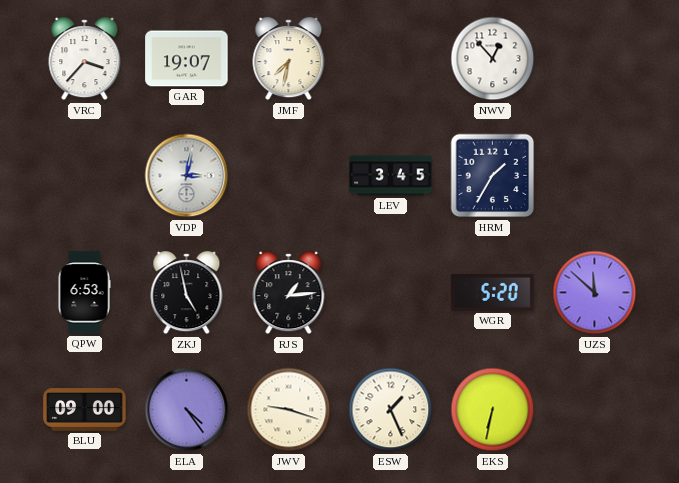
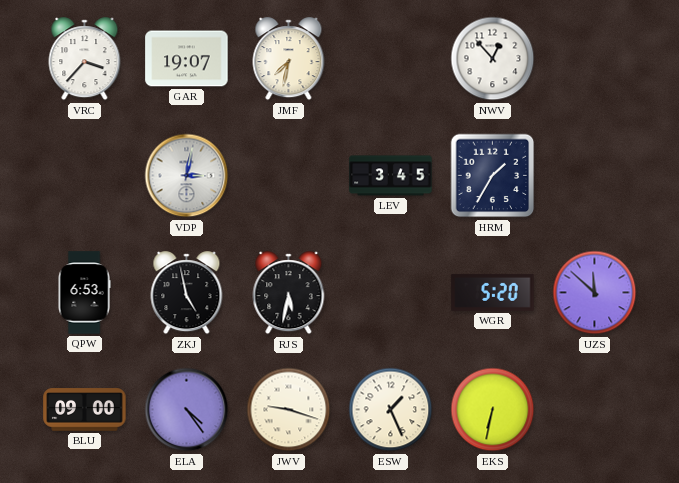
RJS: 1:14 -> 5:32
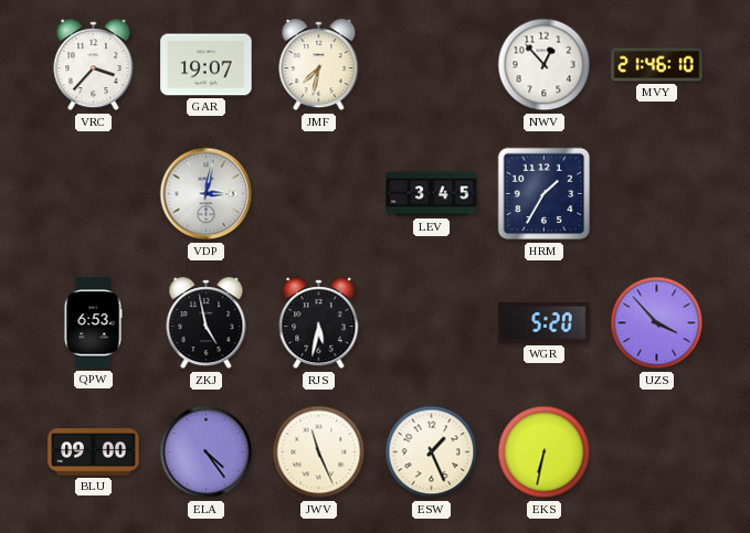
MVY: none -> 21:46
UZS: 11:52 -> 3:53
JWV: 9:18 -> 11:26
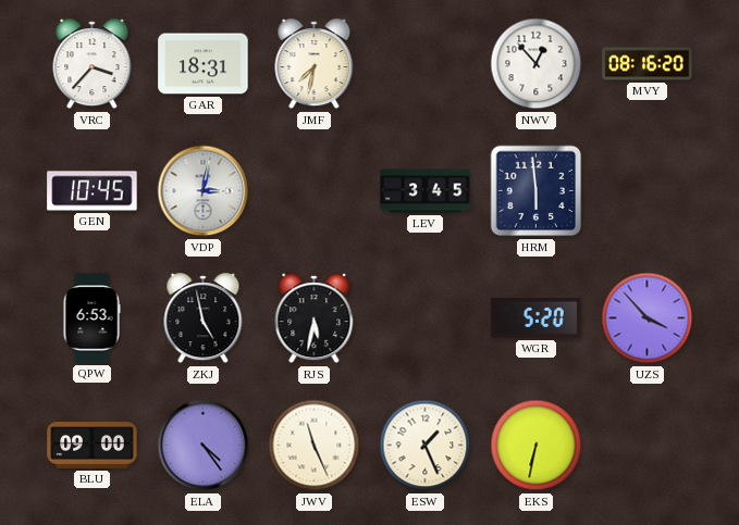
GAR: 19:07 -> 18:31
MVY: 21:46 -> 08:16
GEN: none -> 10:45
HRM: 1:35 -> 5:59
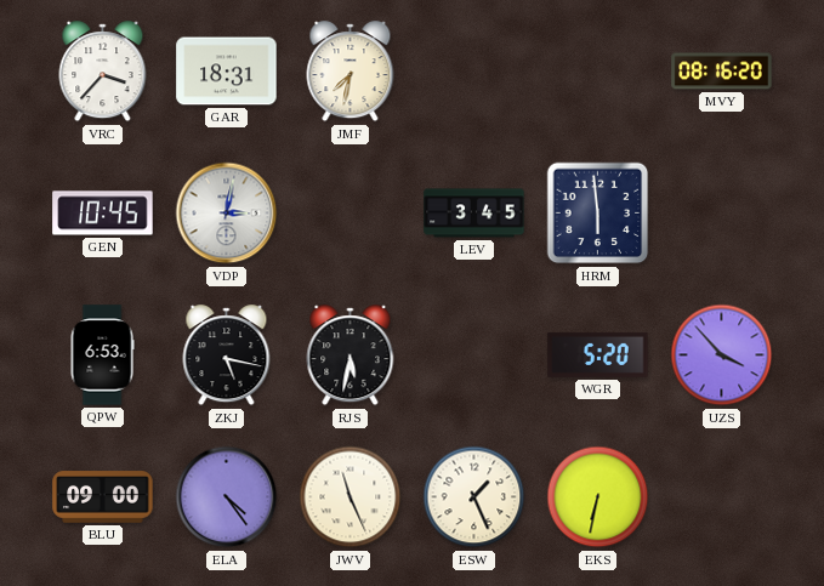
NWV: 12:53 -> none
ZKJ: 4:58 -> 5:17
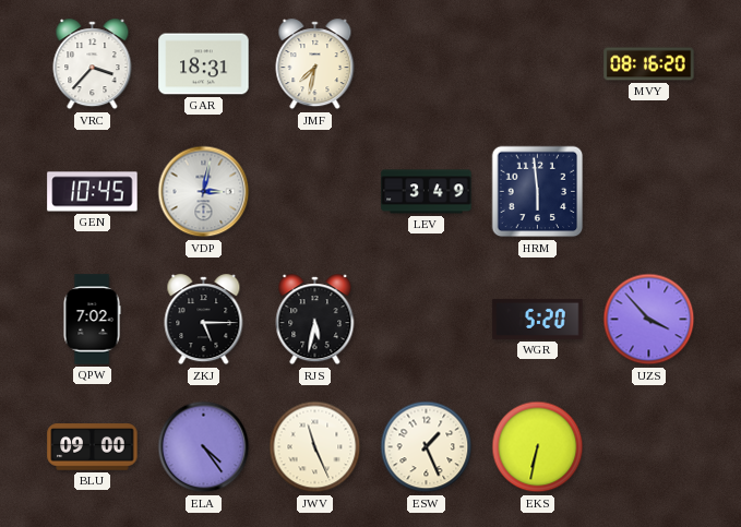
LEV: 3:45 -> 3:49
QPW: 6:53 -> 7:02
ZKJ: 5:17 -> 5:15
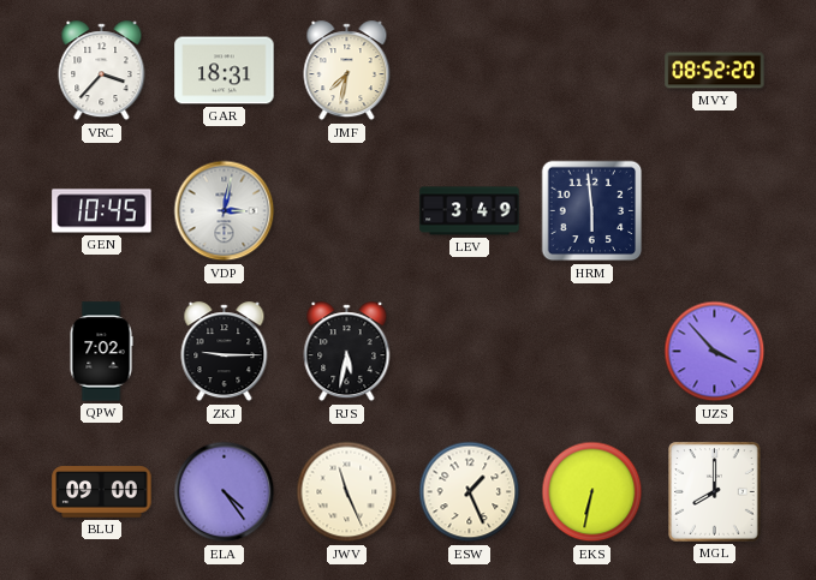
MVY: 08:16 -> 08:52
ZKJ: 5:15 -> 9:15
WGR: 5:20 -> none
MGL: none -> 8:00
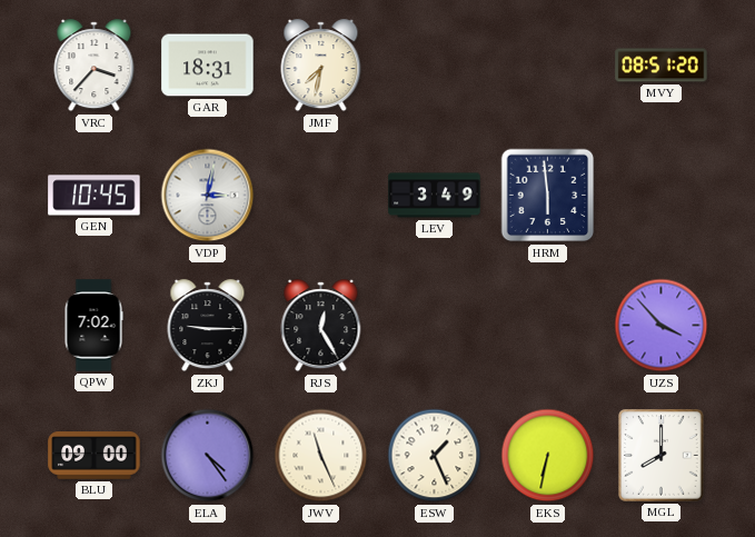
MVY: 08:52 -> 08:51
RJS: 5:32 -> 12:25
